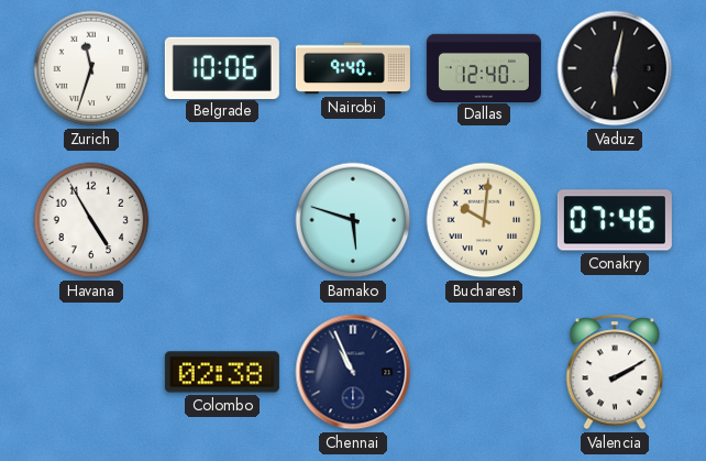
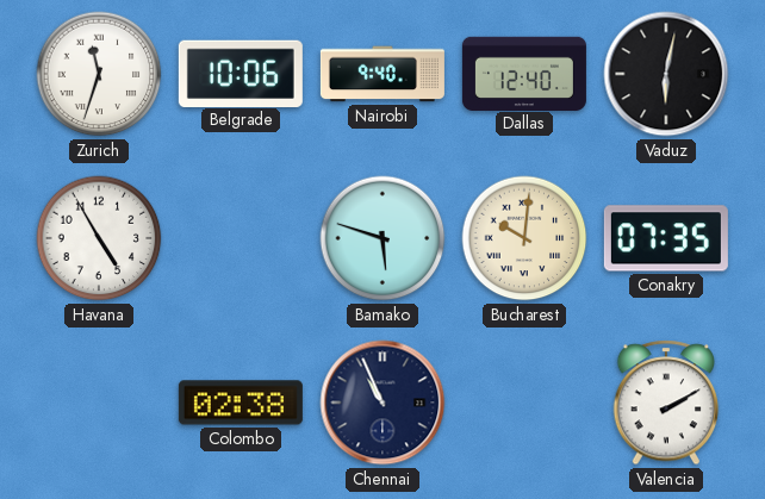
Conakry: 07:46 -> 07:35
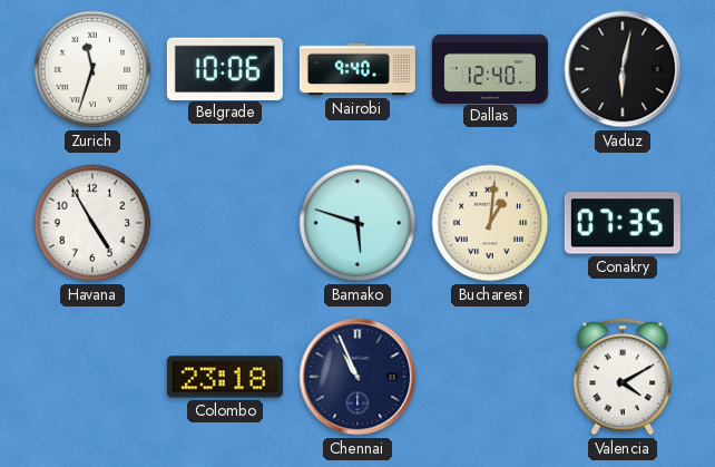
Bucharest: 10:01 -> 1:01
Colombo: 02:38 -> 23:18
Valencia: 2:10 -> 4:10
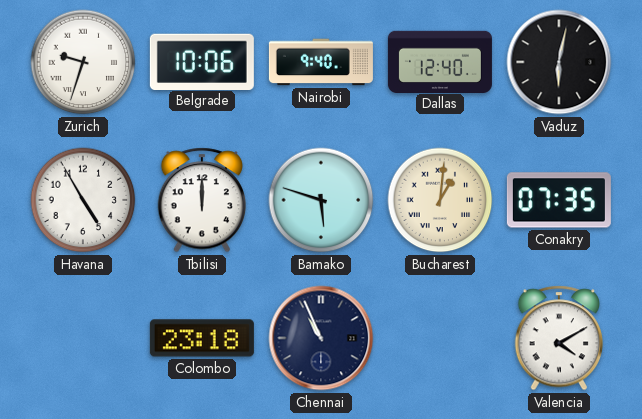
Zurich: 11:33 -> 9:33
Tbilisi: none -> 12:00
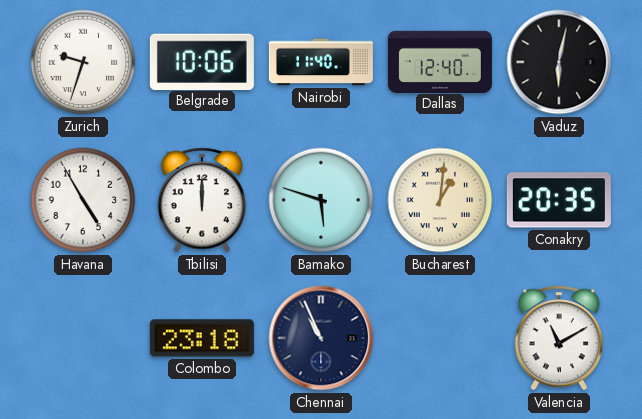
Nairobi: 9:40 -> 11:40
Conakry: 07:35 -> 20:35
Valencia: 4:10 -> 11:10
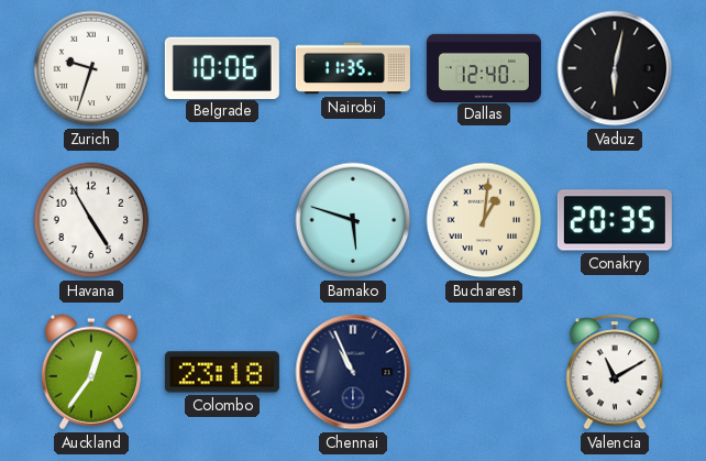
Nairobi: 11:40 -> 11:35
Tbilisi: 12:00 -> none
Auckland: none -> 12:36
